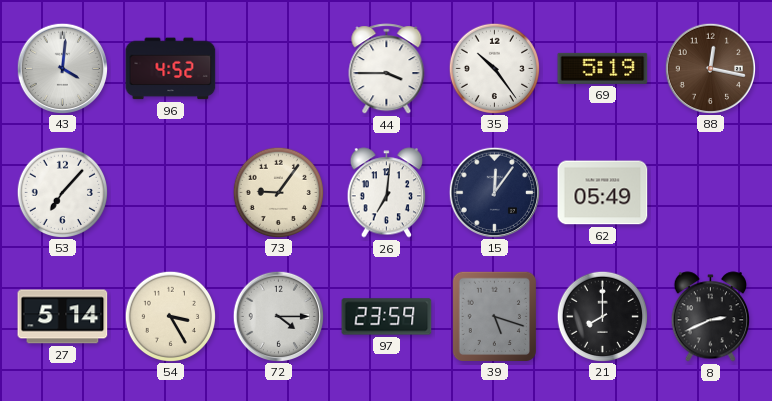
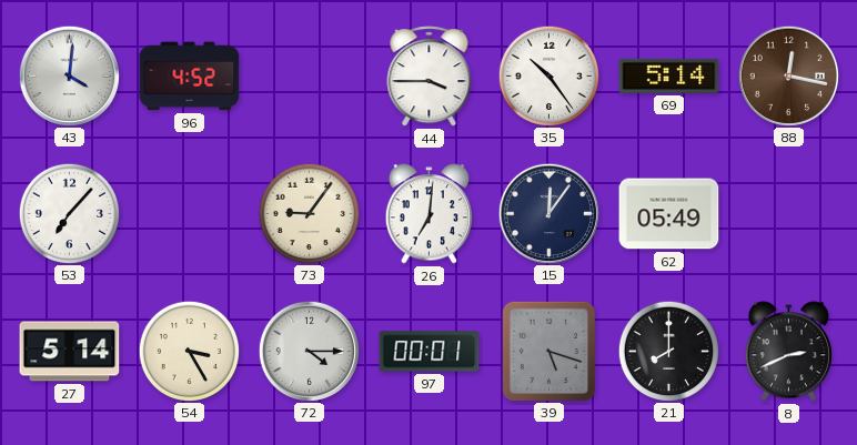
69: 5:19 -> 5:14
97: 23:59 -> 00:01
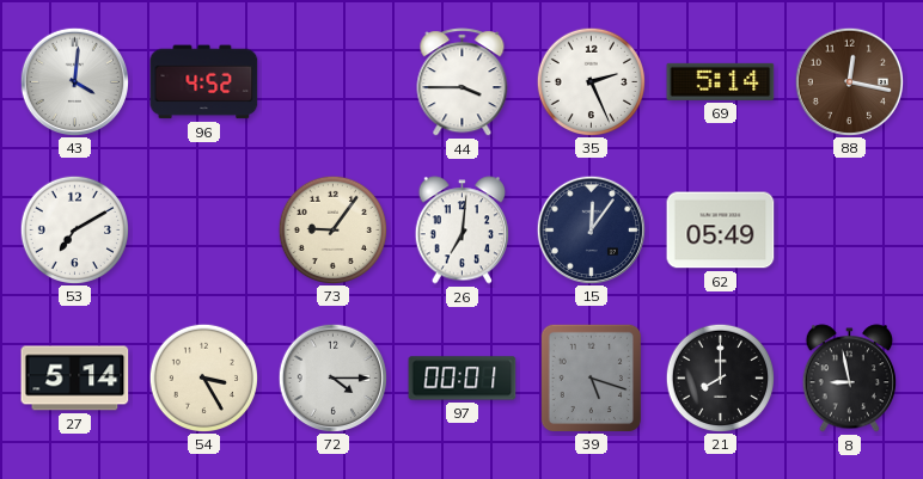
35: 10:24 -> 2:26
53: 7:07 -> 7:10
8: 2:41 -> 8:58
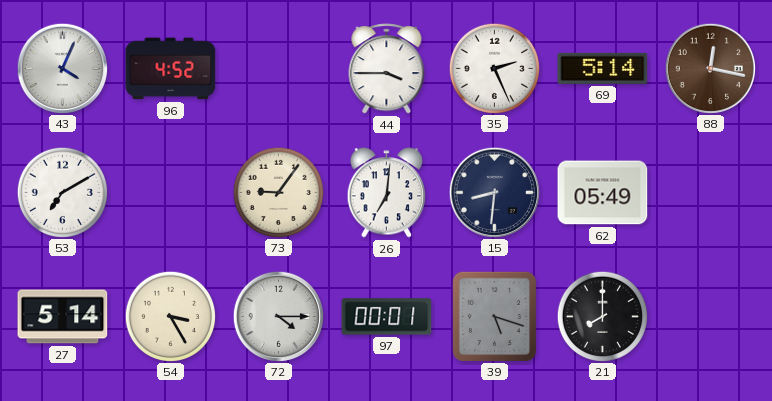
43: 4:01 -> 4:04
15: 12:06 -> 8:31
8: 8:58 -> none
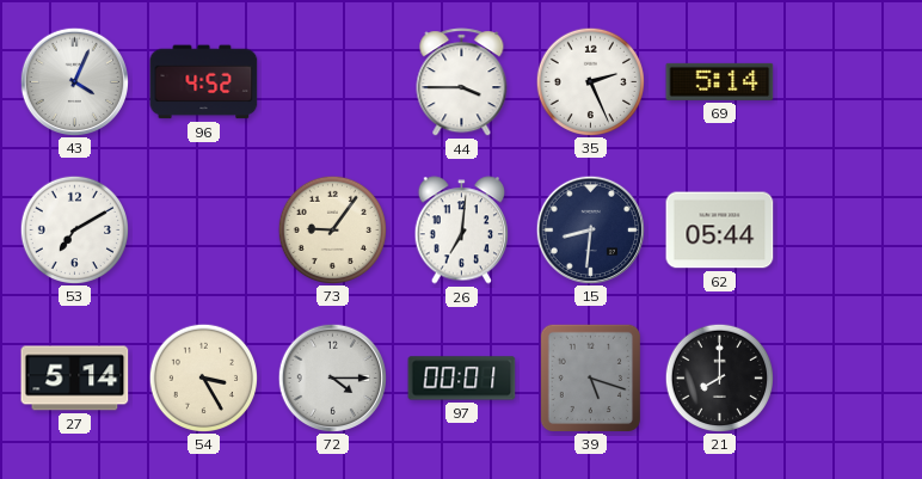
88: 12:17 -> none
62: 05:49 -> 05:44
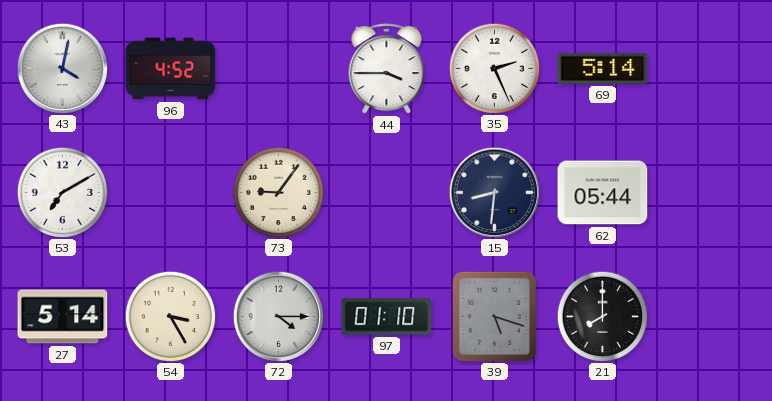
43: 4:04 -> 4:02
26: 7:01 -> none
97: 00:01 -> 01:10
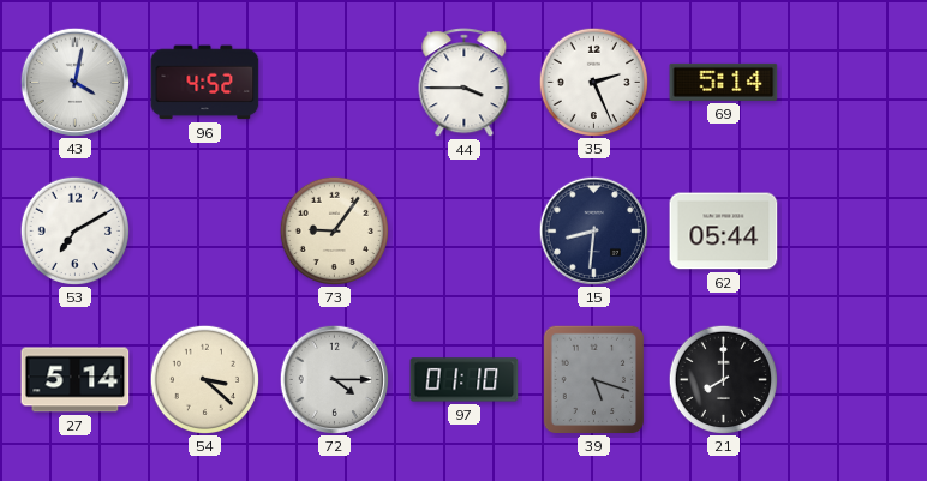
54: 3:25 -> 3:22
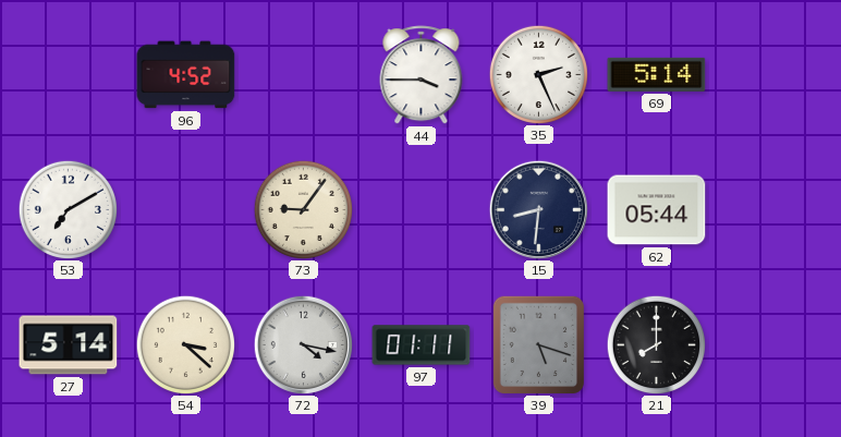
43: 4:02 -> none
72: 4:15 -> 4:17
97: 01:10 -> 01:11
